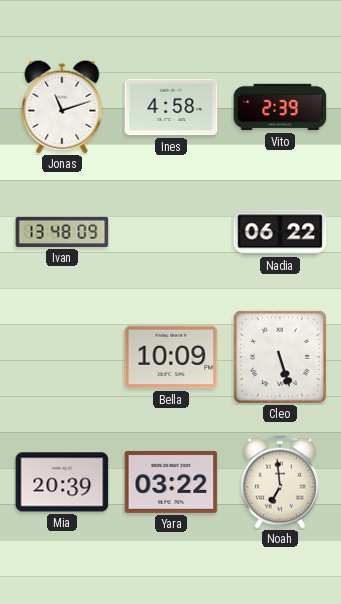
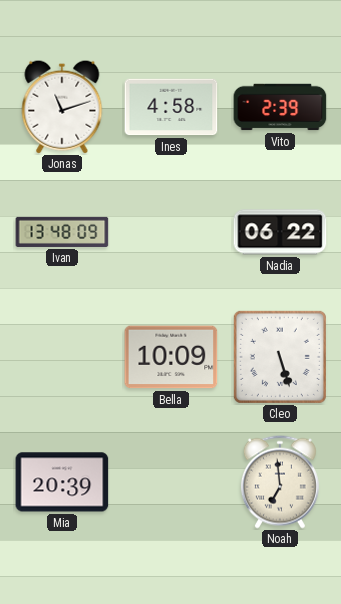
Yara: 03:22 -> none
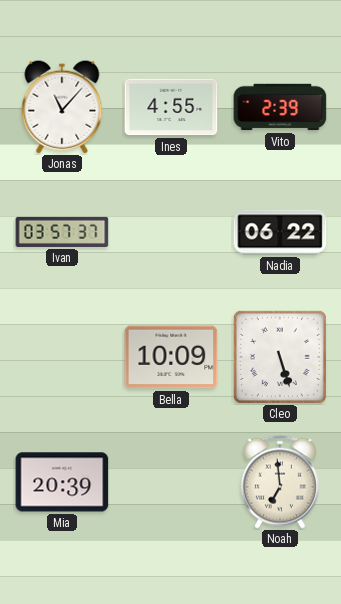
Jonas: 11:12 -> 11:07
Ines: 4:58 -> 4:55
Ivan: 13:48 -> 03:57
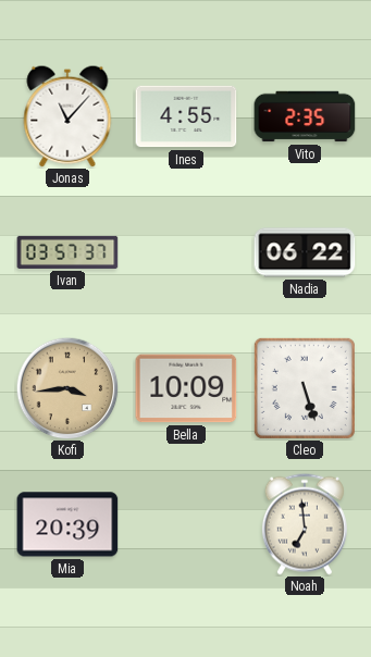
Vito: 2:39 -> 2:35
Kofi: none -> 3:44
